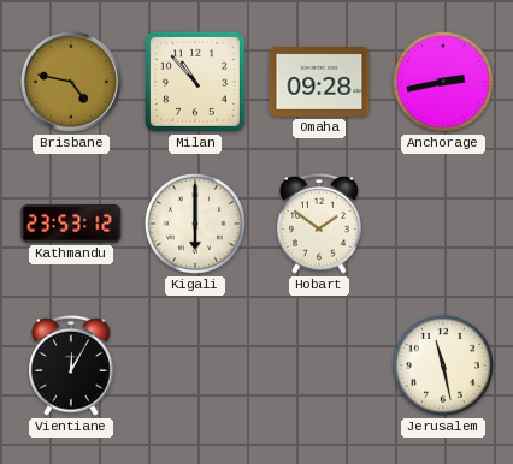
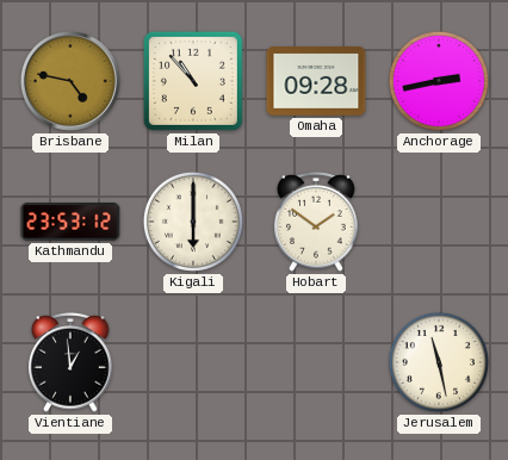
Vientiane: 12:05 -> 12:59
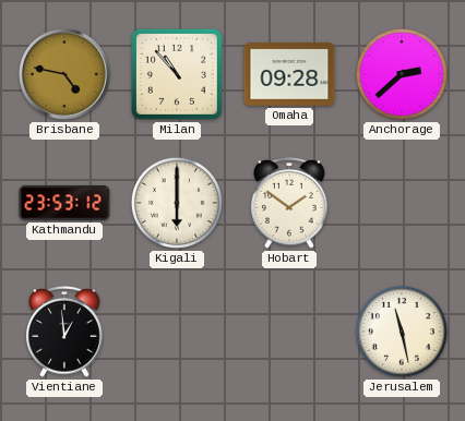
Anchorage: 2:43 -> 2:38
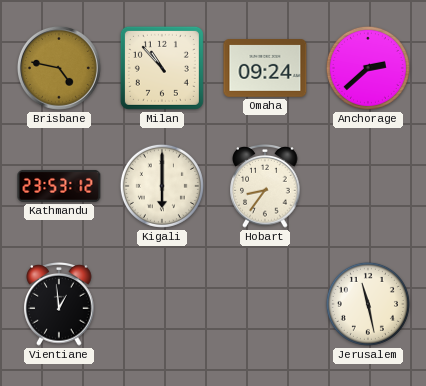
Omaha: 09:28 -> 09:24
Hobart: 1:51 -> 8:36
